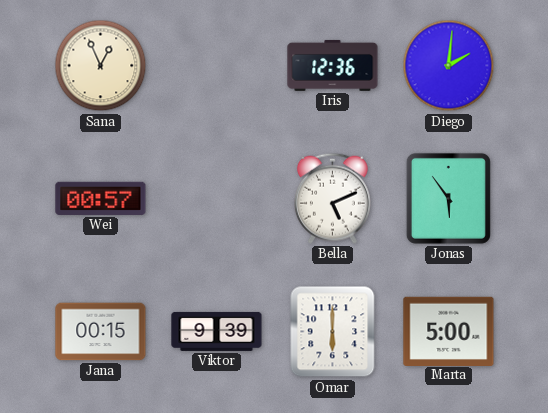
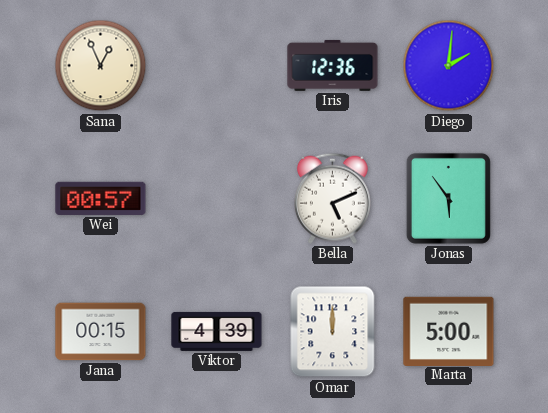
Viktor: 9:39 -> 4:39
Omar: 6:00 -> 12:00
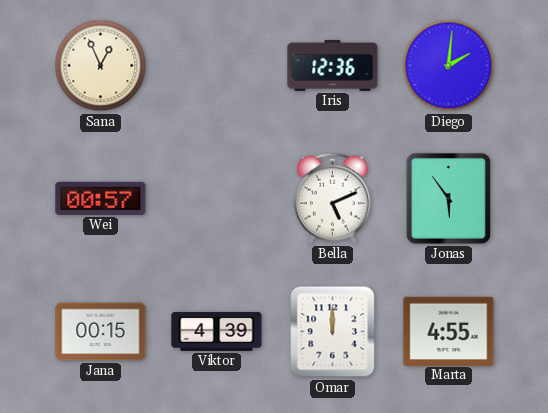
Marta: 5:00 -> 4:55
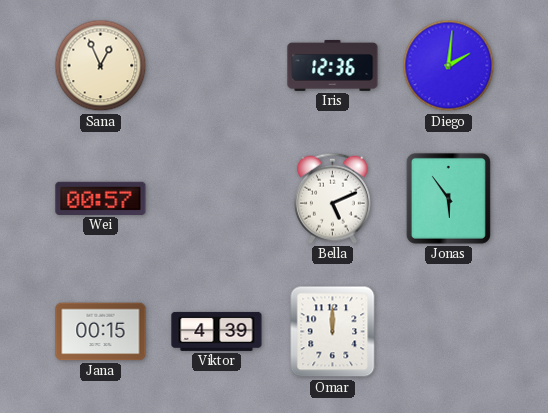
Marta: 4:55 -> none
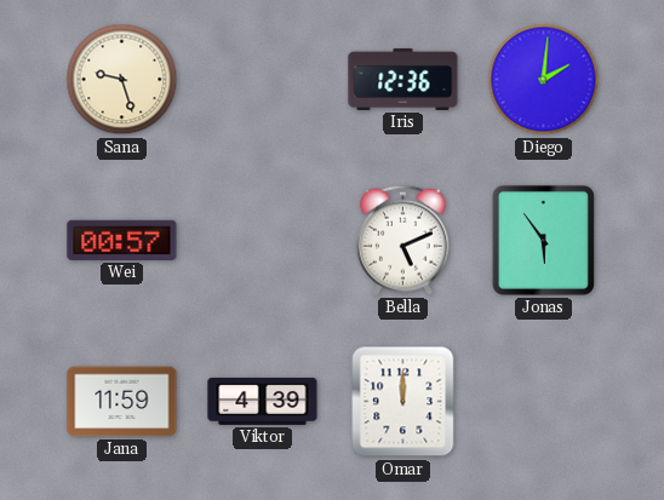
Sana: 12:56 -> 9:27
Jana: 00:15 -> 11:59
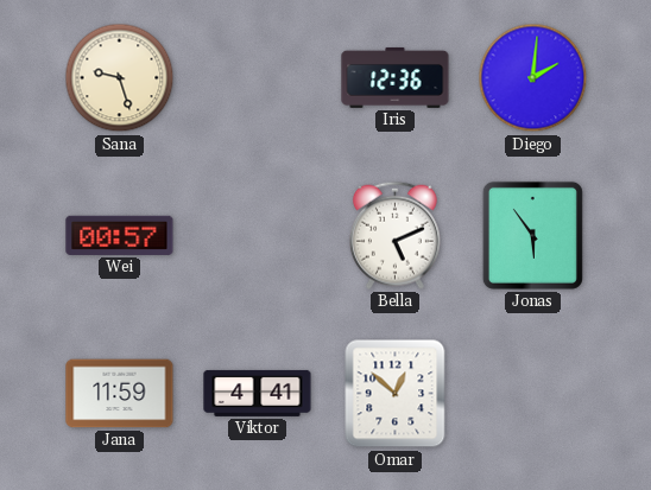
Viktor: 4:39 -> 4:41
Omar: 12:00 -> 12:52
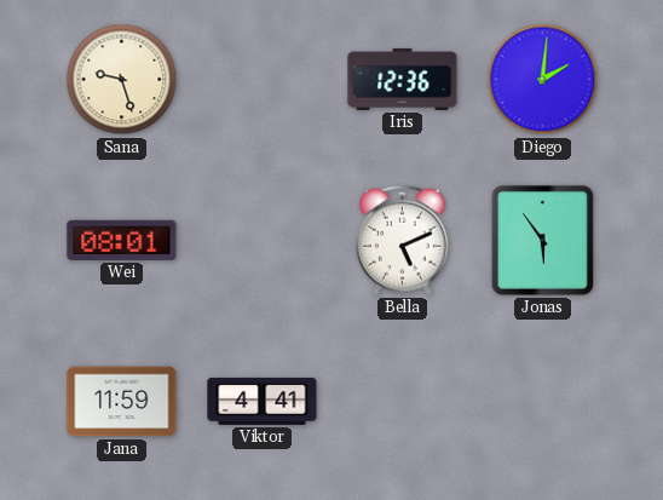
Wei: 00:57 -> 08:01
Omar: 12:52 -> none
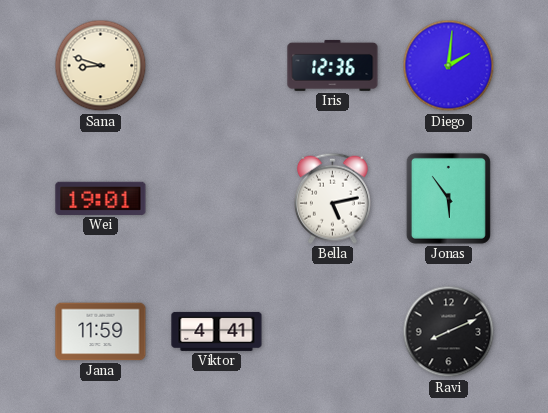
Sana: 9:27 -> 8:48
Wei: 08:01 -> 19:01
Bella: 5:11 -> 5:13
Ravi: none -> 8:11
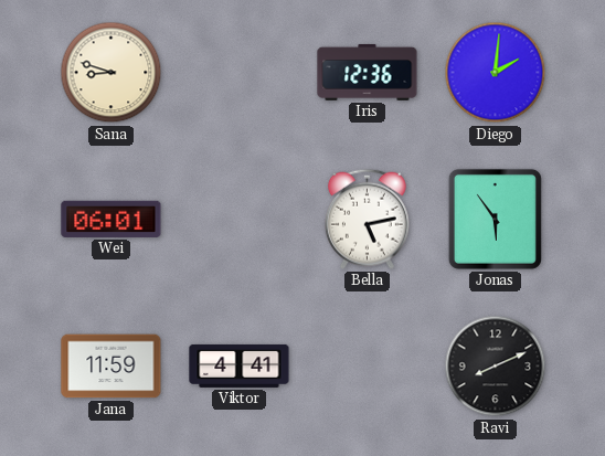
Wei: 19:01 -> 06:01
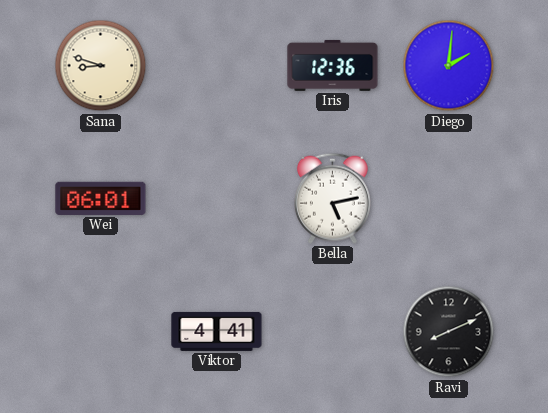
Jonas: 5:54 -> none
Jana: 11:59 -> none
